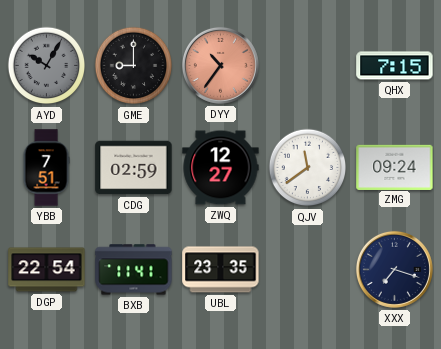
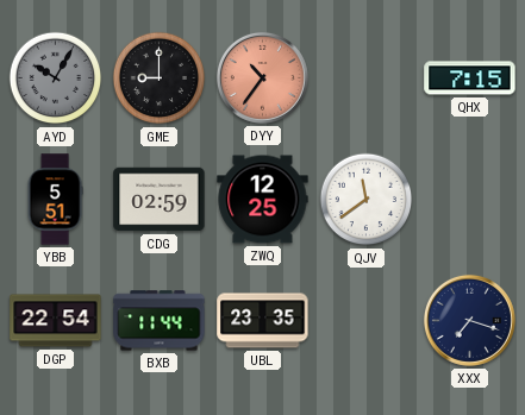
YBB: 7:51 -> 5:51
ZWQ: 12:27 -> 12:25
ZMG: 09:24 -> none
BXB: 11:41 -> 11:44
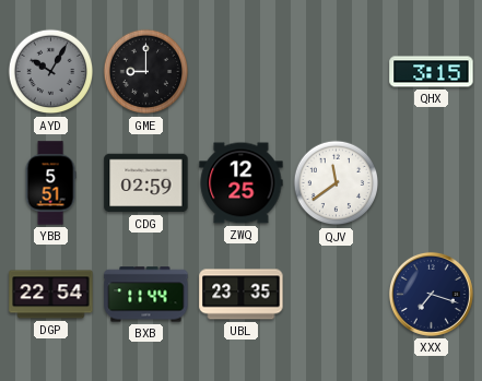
DYY: 10:36 -> none
QHX: 7:15 -> 3:15
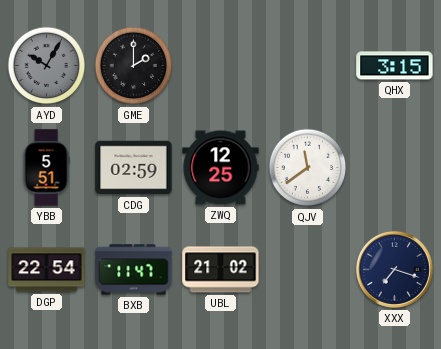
GME: 9:00 -> 2:00
BXB: 11:44 -> 11:47
UBL: 23:35 -> 21:02
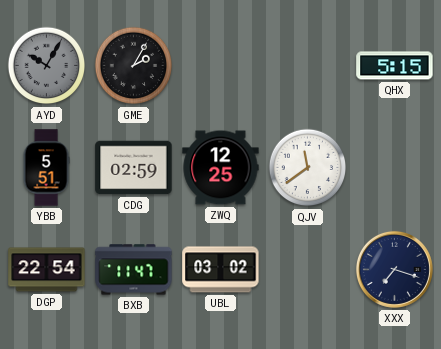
GME: 2:00 -> 2:05
QHX: 3:15 -> 5:15
UBL: 21:02 -> 03:02
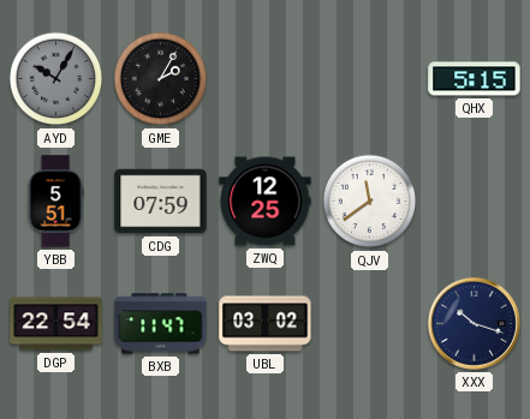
CDG: 02:59 -> 07:59
XXX: 7:18 -> 10:18
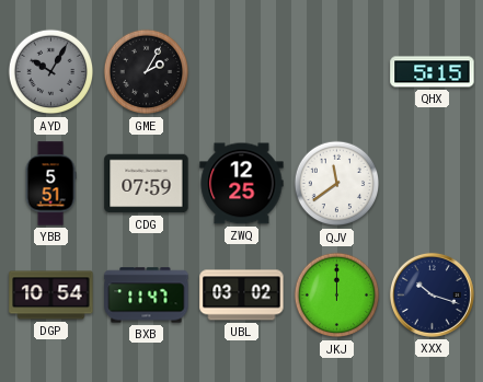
DGP: 22:54 -> 10:54
JKJ: none -> 12:00
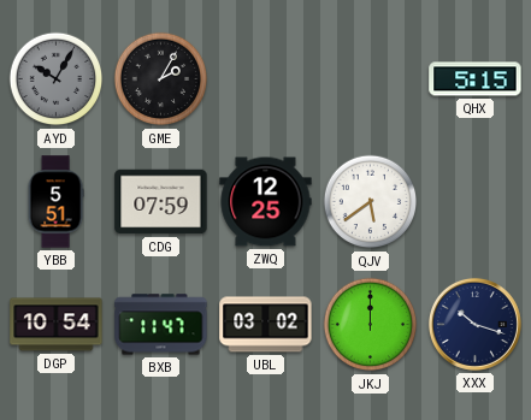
QJV: 11:39 -> 5:39
